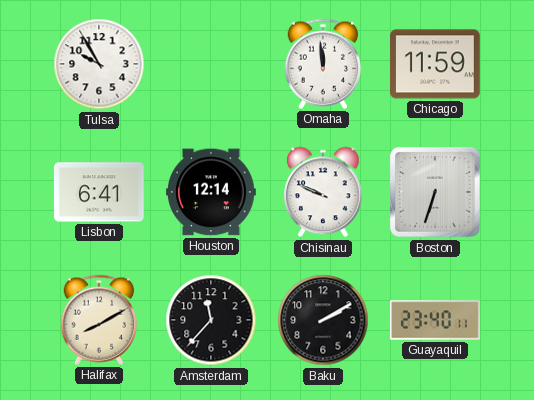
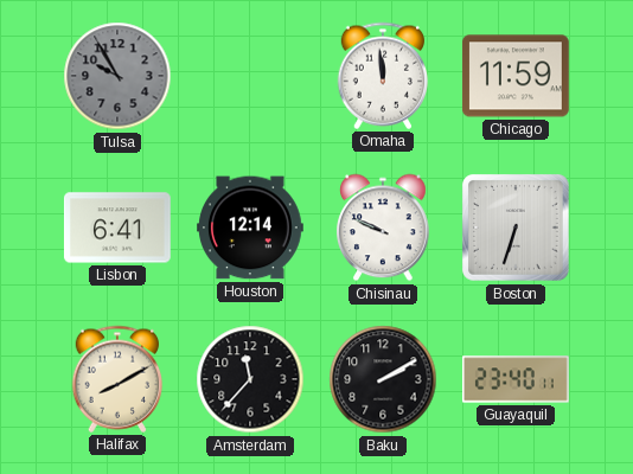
Tulsa dial: white -> grey
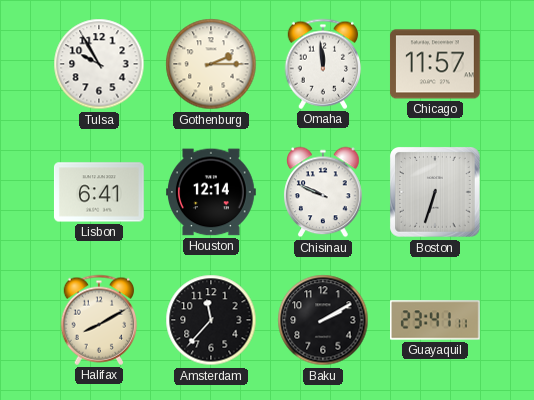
Tulsa dial: grey -> white
Gothenburg: none -> 2:15
Chicago: 11:59 -> 11:57
Guayaquil: 23:40 -> 23:41
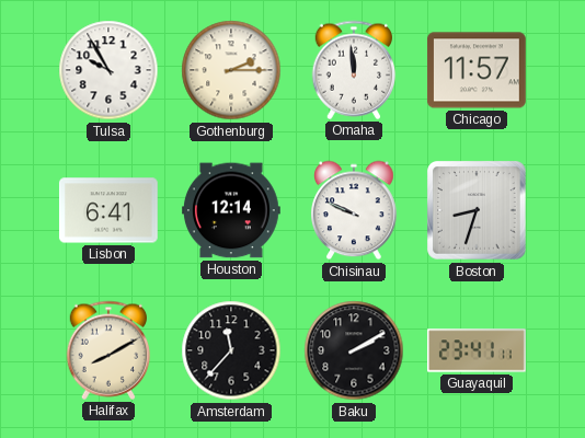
Boston: 6:33 -> 8:33
